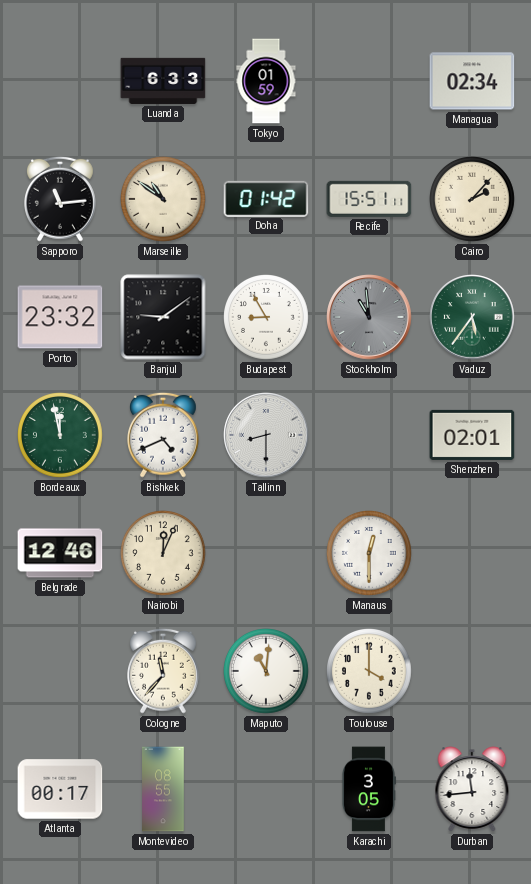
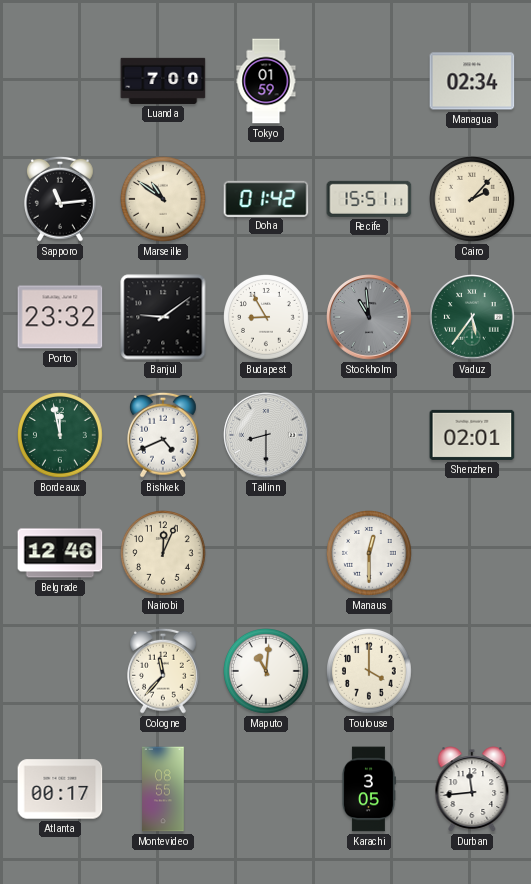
Luanda: 6:33 -> 7:00
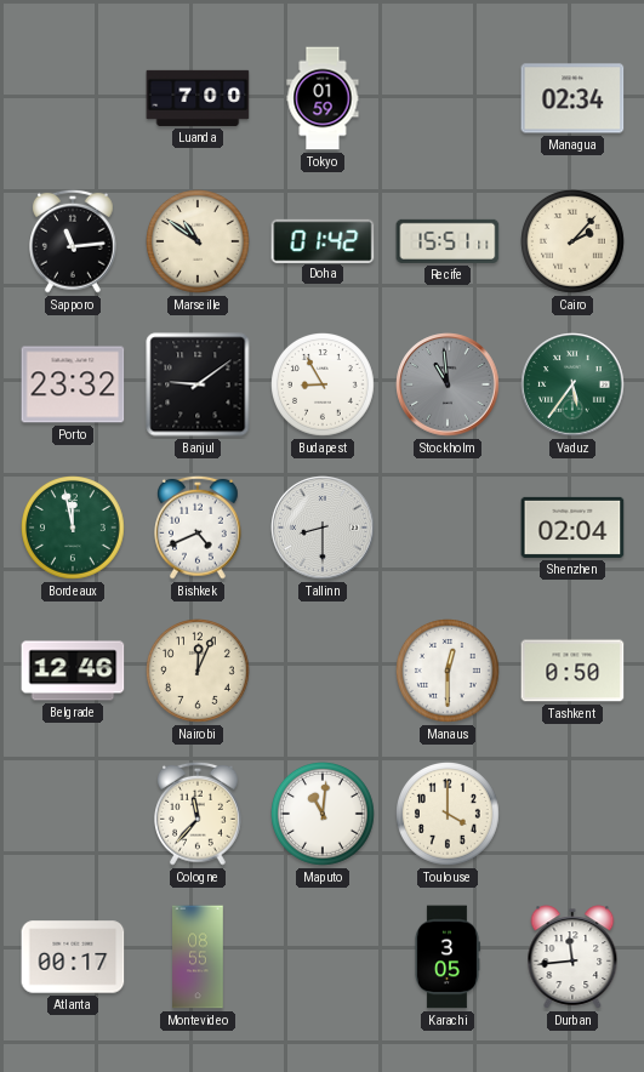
Shenzhen: 02:01 -> 02:04
Tashkent: none -> 0:50
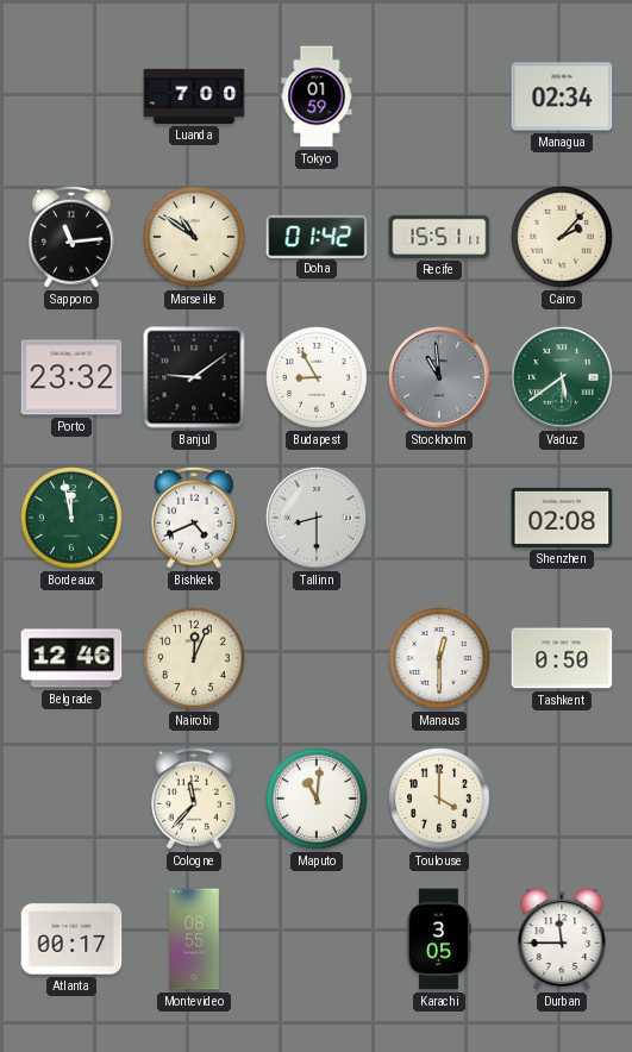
Vaduz: 5:36 -> 5:39
Shenzhen: 02:04 -> 02:08
Durban: 11:44 -> 11:45
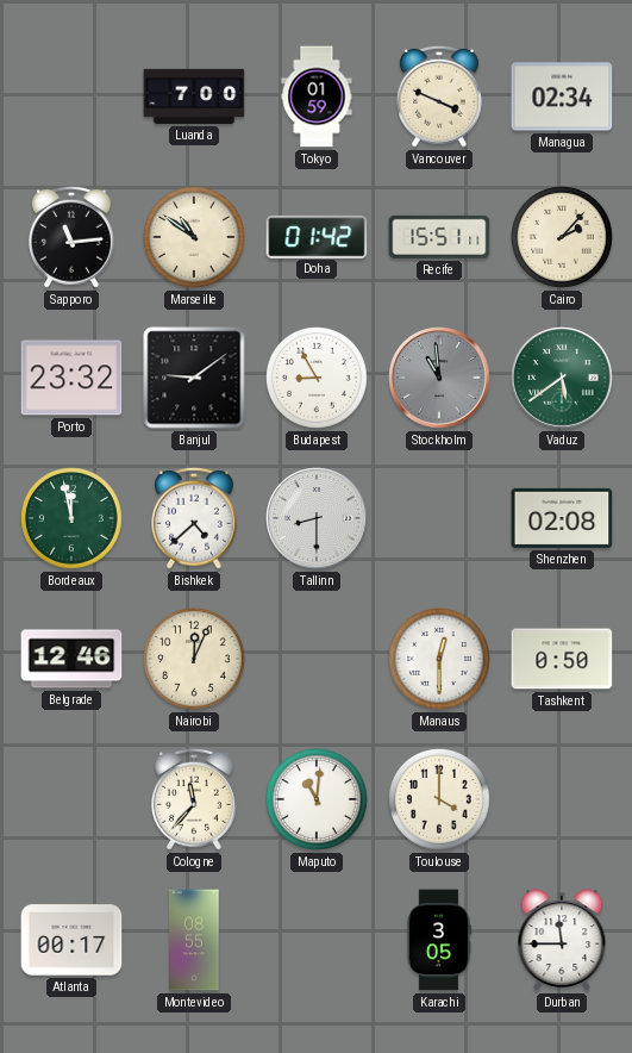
Vancouver: none -> 3:49
Bishkek: 4:41 -> 4:38
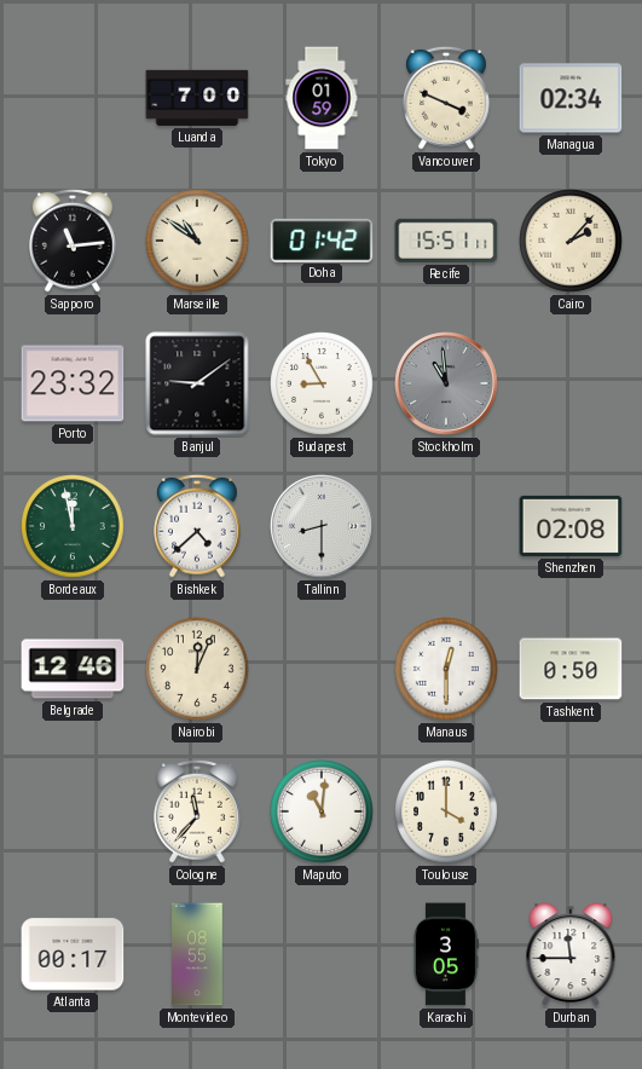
Vaduz: 5:39 -> none
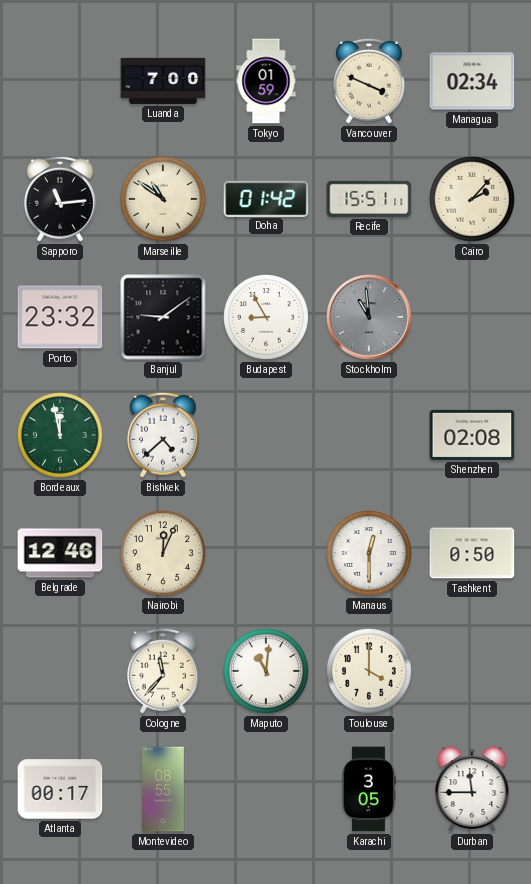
Tallinn: 8:30 -> none
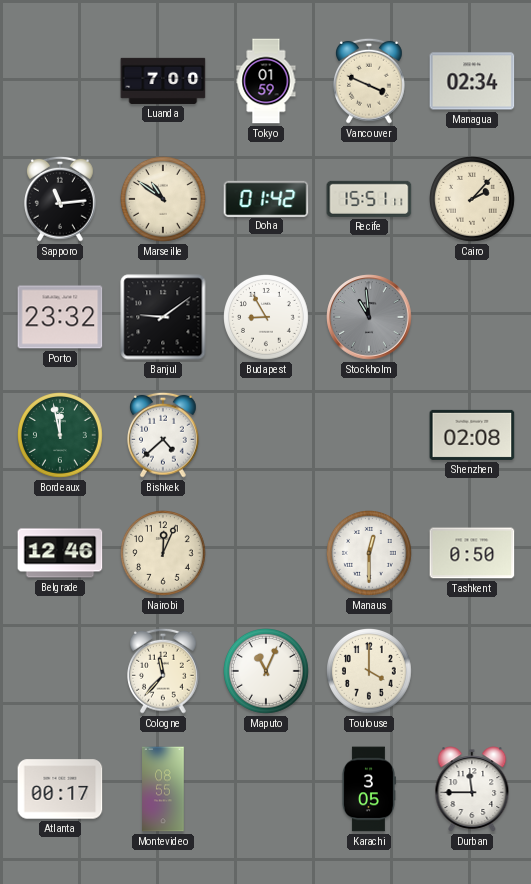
Maputo: 11:01 -> 11:04
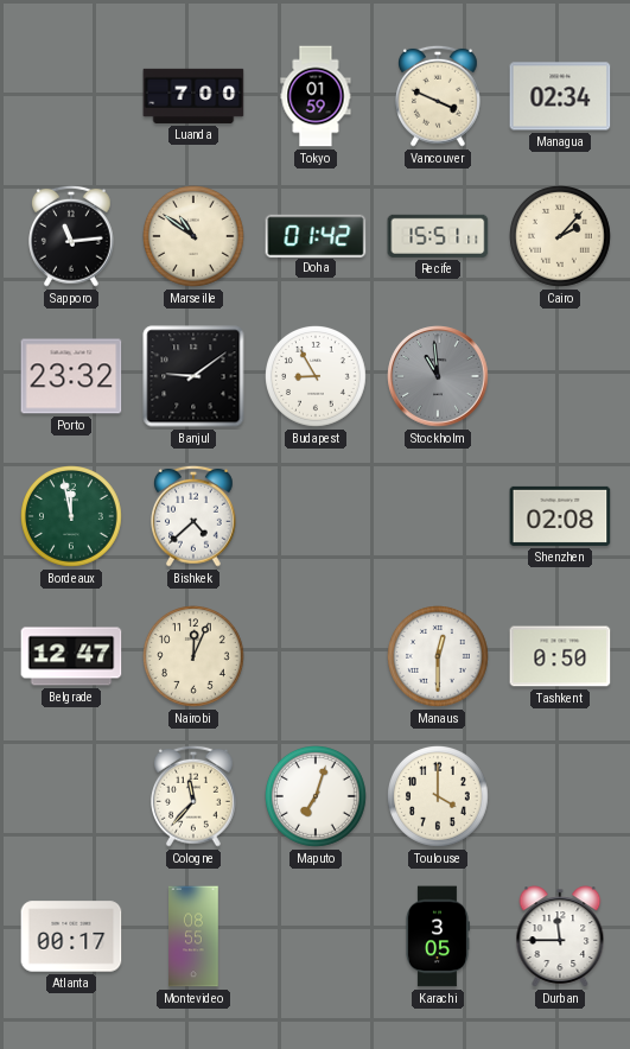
Belgrade: 12:46 -> 12:47
Maputo: 11:04 -> 7:03
